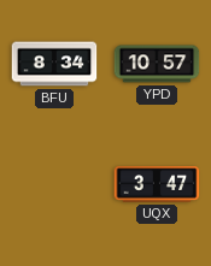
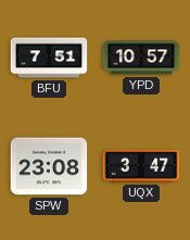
BFU: 8:34 -> 7:51
SPW: none -> 23:08
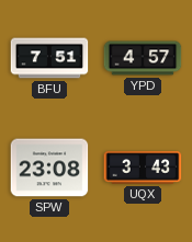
YPD: 10:57 -> 4:57
UQX: 3:47 -> 3:43
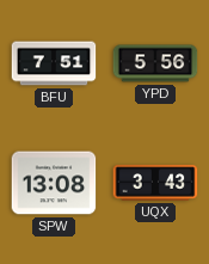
YPD: 4:57 -> 5:56
SPW: 23:08 -> 13:08
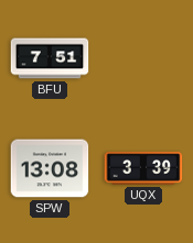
YPD: 5:56 -> none
UQX: 3:43 -> 3:39
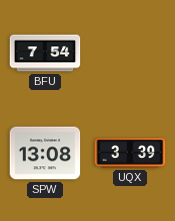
BFU: 7:51 -> 7:54
